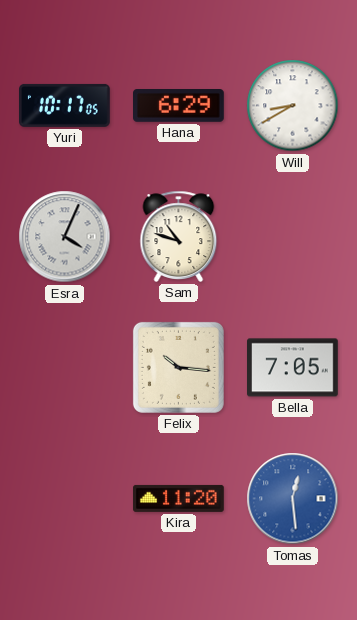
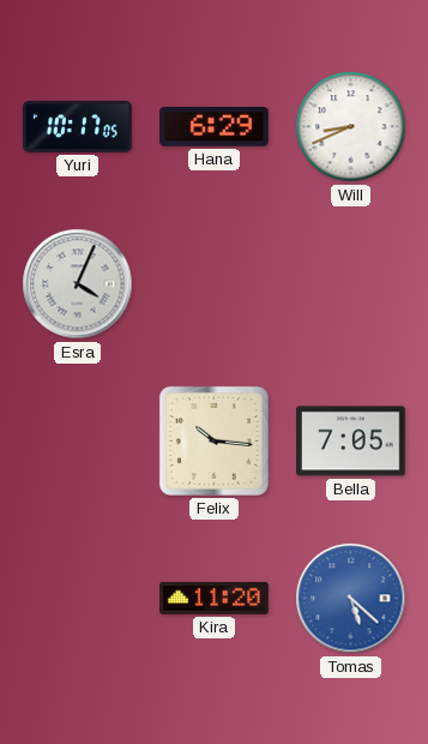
Will: 8:40 -> 8:41
Sam: 10:48 -> none
Tomas: 12:29 -> 5:22
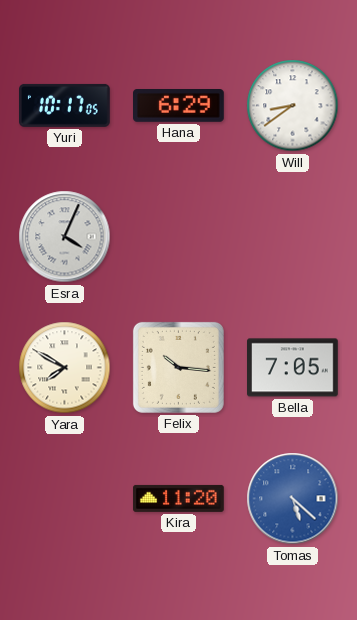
Will: 8:41 -> 8:39
Yara: none -> 7:50
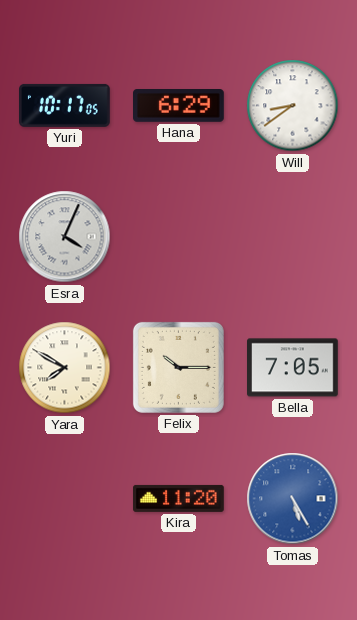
Felix: 10:16 -> 10:15
Tomas: 5:22 -> 5:25
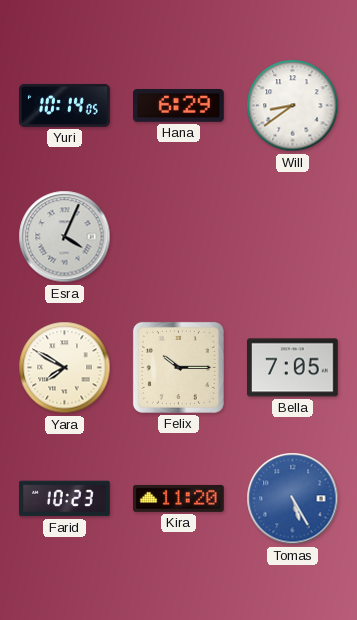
Yuri: 10:17 -> 10:14
Farid: none -> 10:23
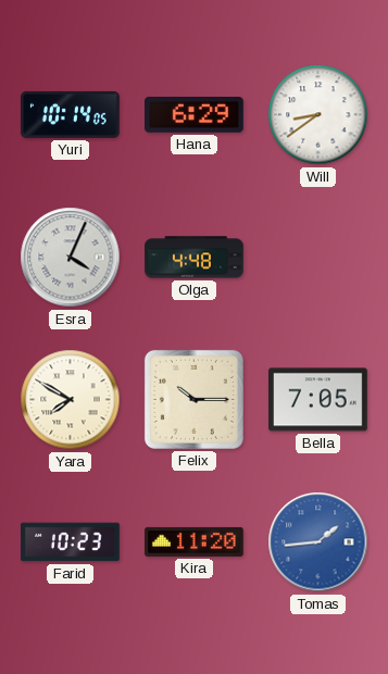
Olga: none -> 4:48
Tomas: 5:25 -> 1:44
